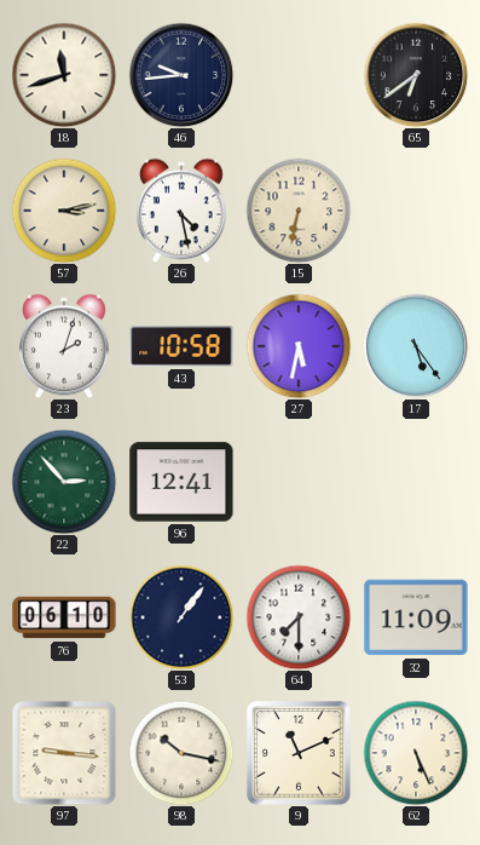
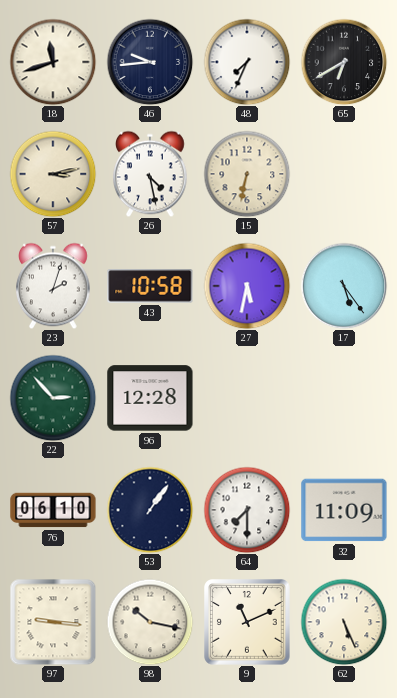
48: none -> 7:34
65: 6:39 -> 6:40
96: 12:41 -> 12:28
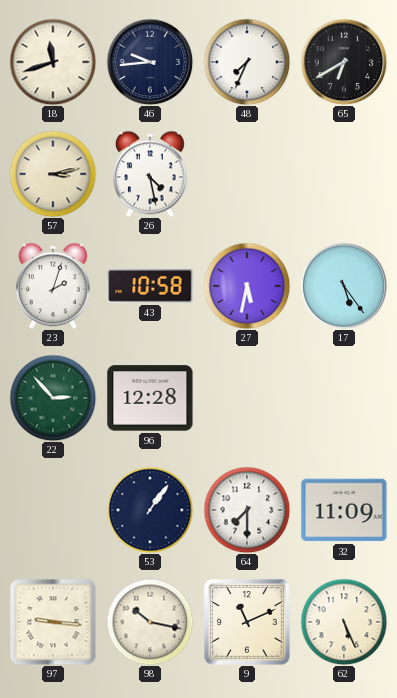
15: 6:32 -> none
76: 06:10 -> none
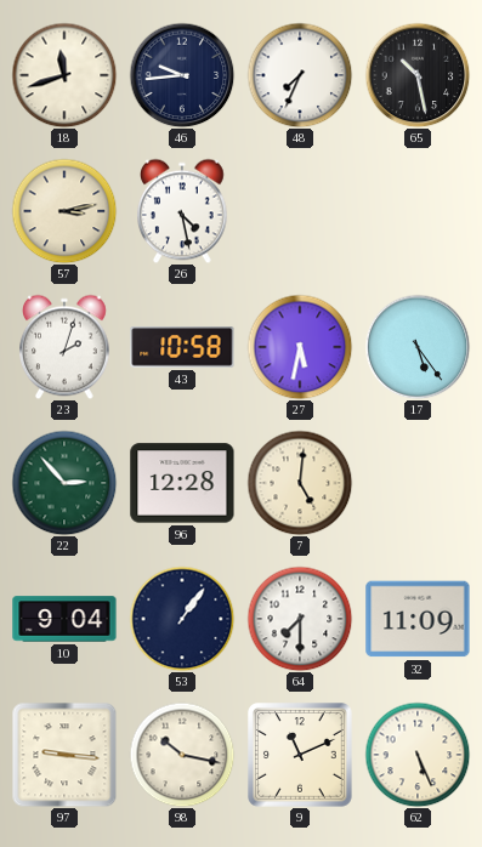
65: 6:40 -> 10:28
7: none -> 5:01
10: none -> 9:04
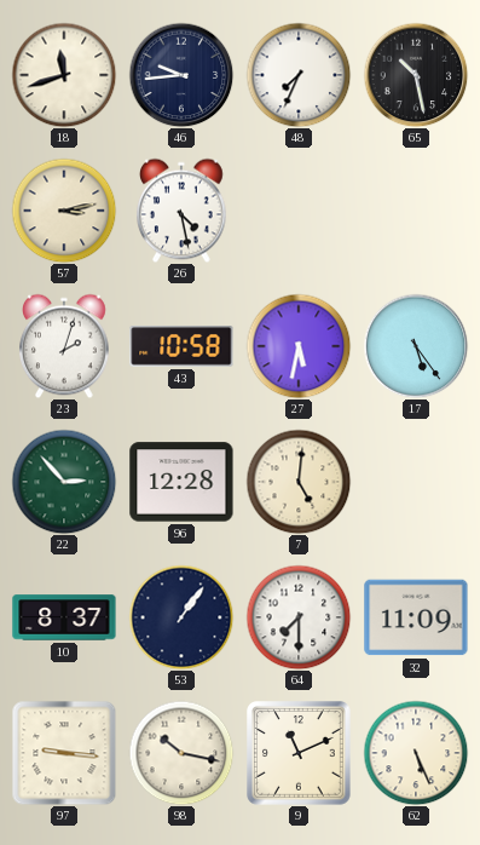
10: 9:04 -> 8:37
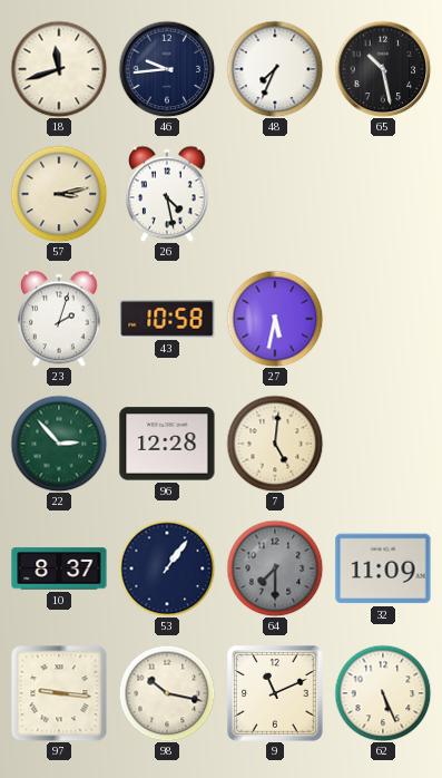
17: 5:24 -> none
64 dial: white -> grey
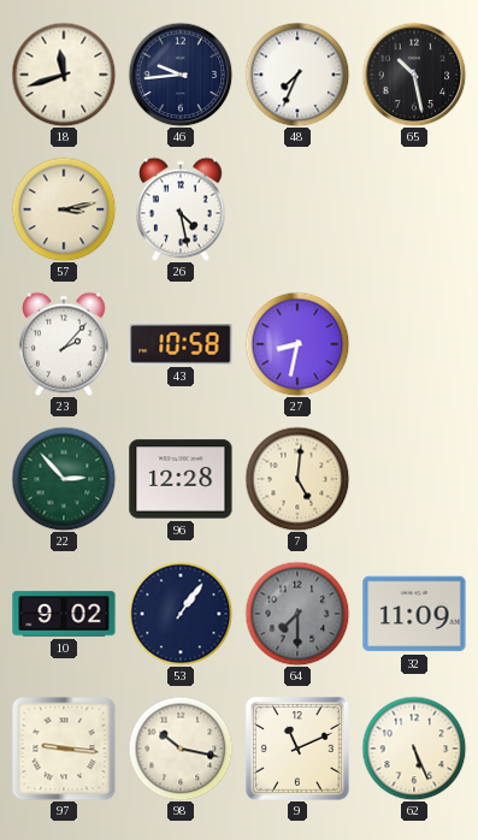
23: 2:03 -> 2:07
27: 5:32 -> 8:32
10: 8:37 -> 9:02
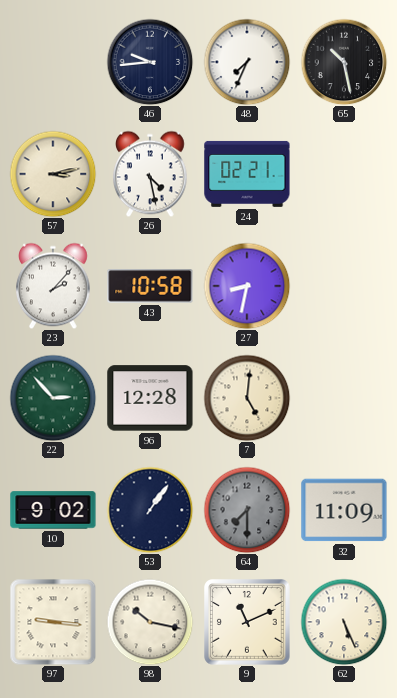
18: 11:42 -> none
24: none -> 02:21
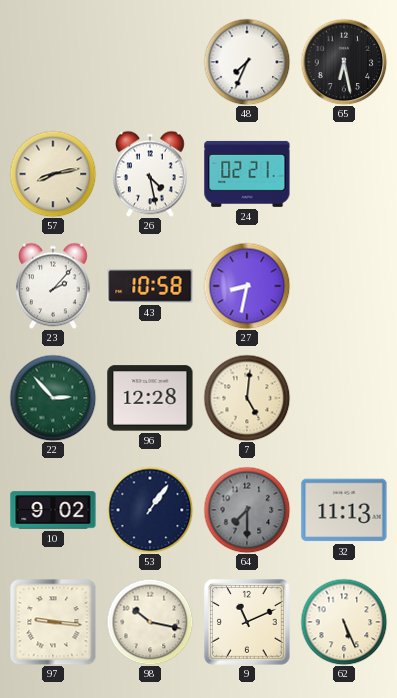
46: 9:44 -> none
65: 10:28 -> 6:28
57: 3:13 -> 8:13
32: 11:09 -> 11:13
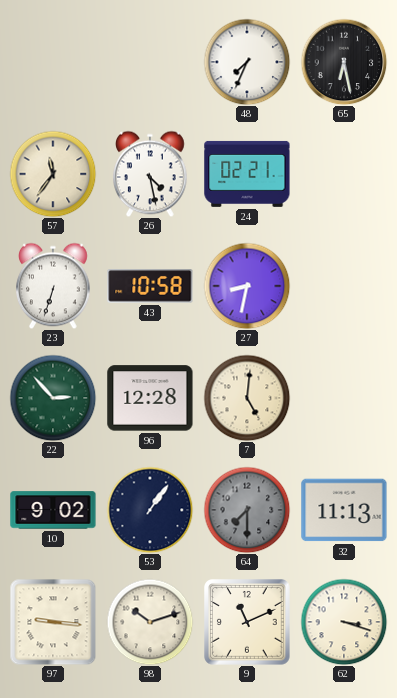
57: 8:13 -> 11:36
23: 2:07 -> 6:33
98: 10:17 -> 10:12
62: 5:26 -> 3:18
